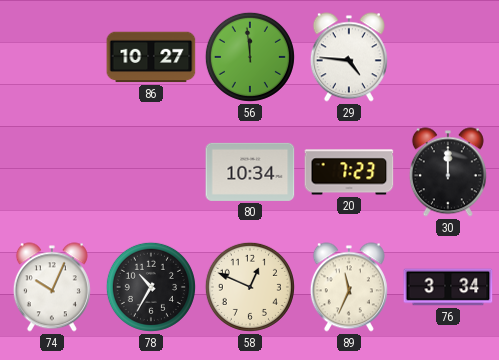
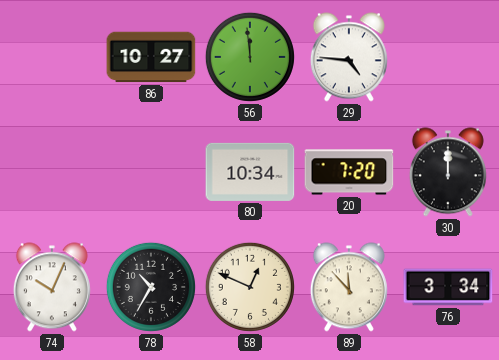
20: 7:23 -> 7:20
89: 11:34 -> 11:53
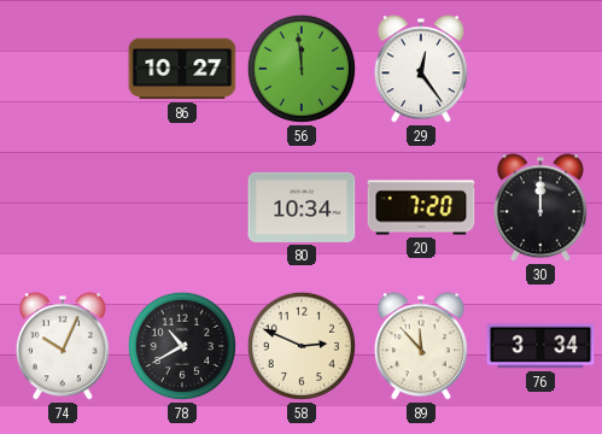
29: 4:46 -> 12:24
78: 10:35 -> 10:40
58: 12:49 -> 2:49
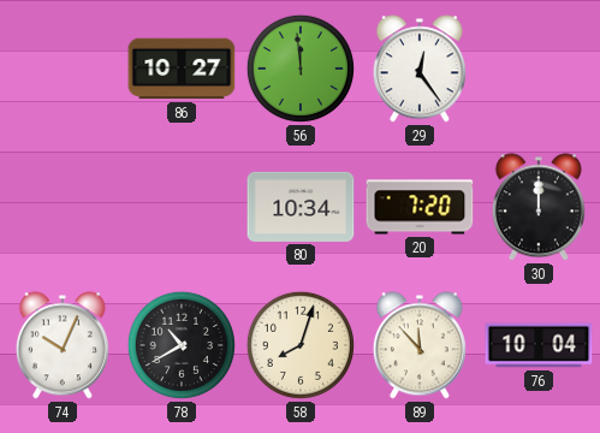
58: 2:49 -> 8:03
76: 3:34 -> 10:04
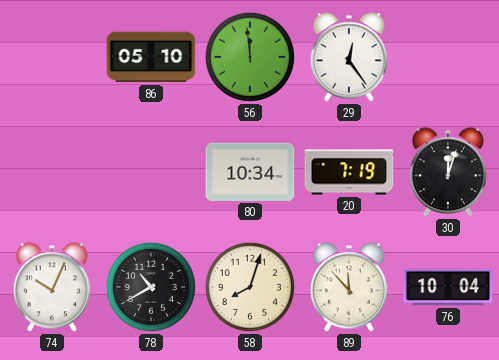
86: 10:27 -> 05:10
20: 7:20 -> 7:19
30: 12:00 -> 12:03
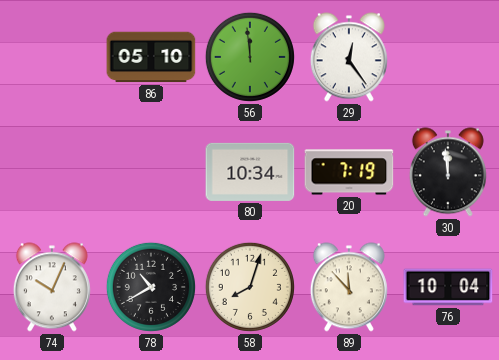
30: 12:03 -> 11:59
